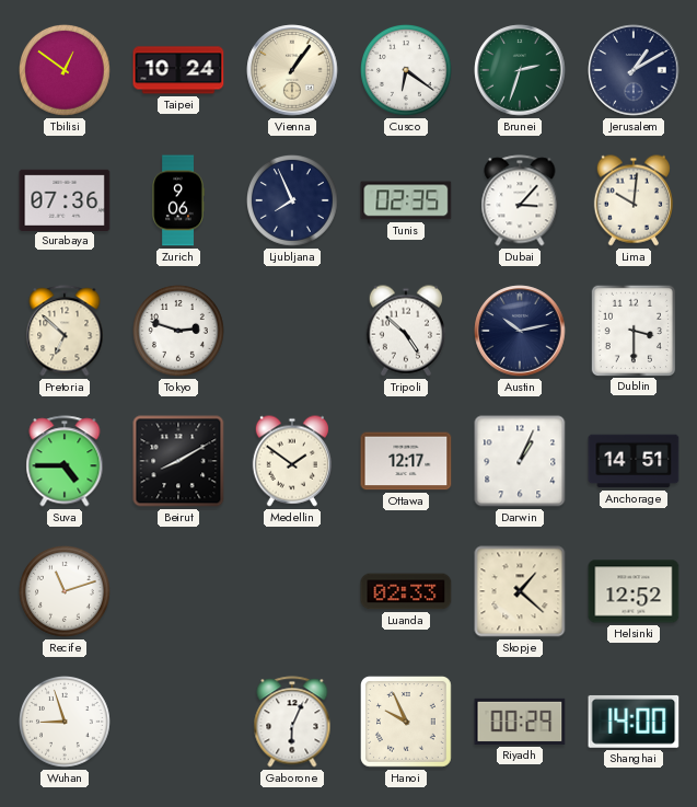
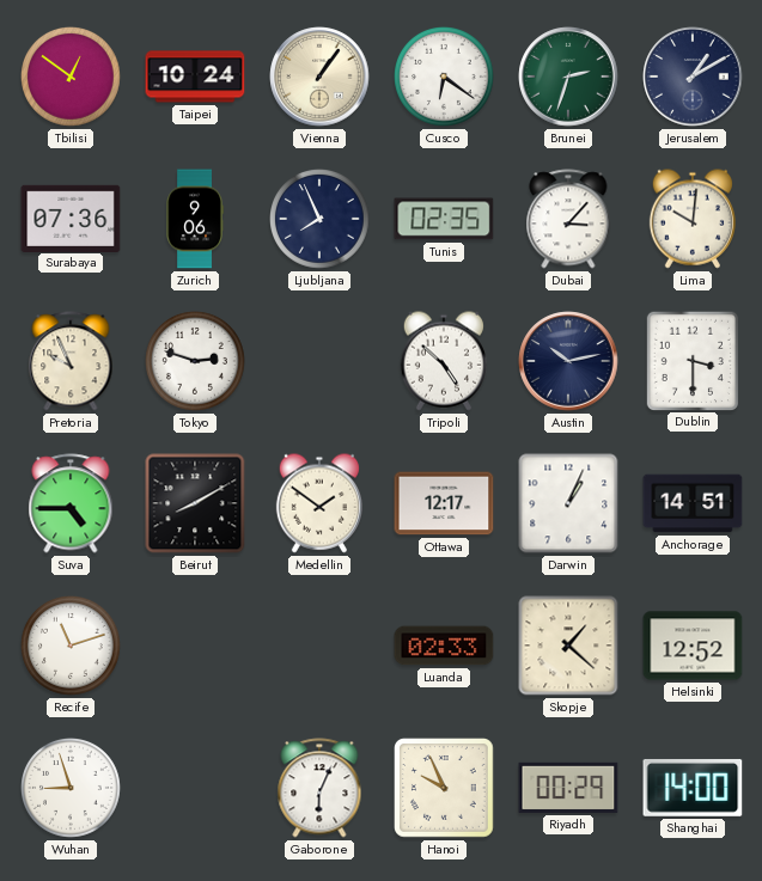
Pretoria: 6:52 -> 9:56
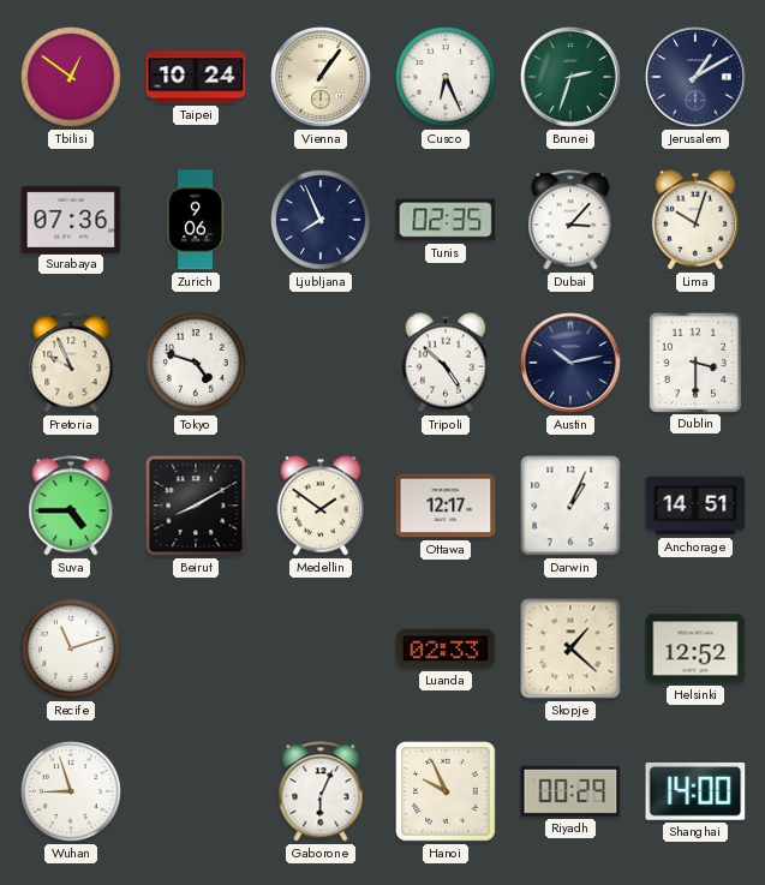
Cusco: 6:21 -> 6:26
Lima: 10:01 -> 10:03
Tokyo: 2:48 -> 4:48
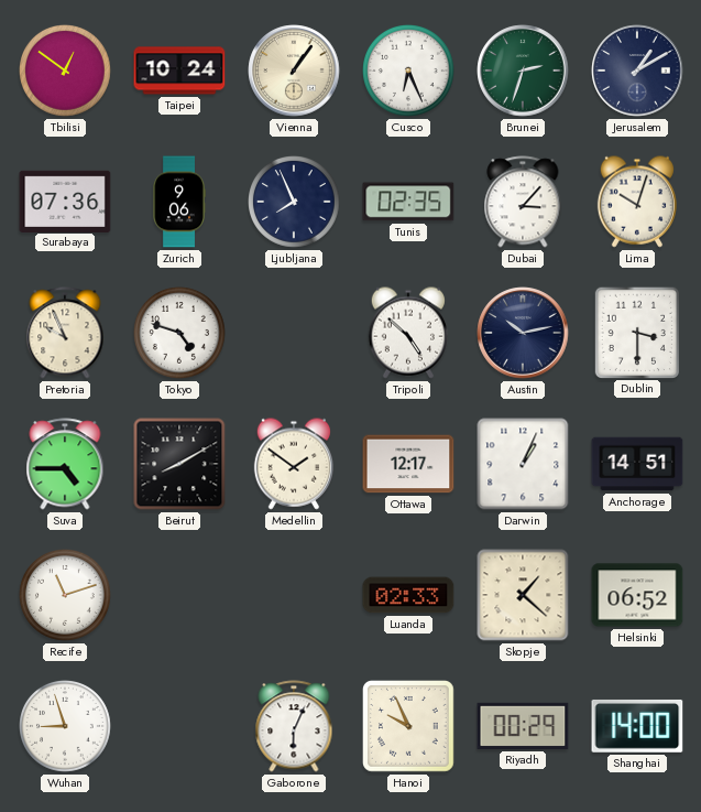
Helsinki: 12:52 -> 06:52
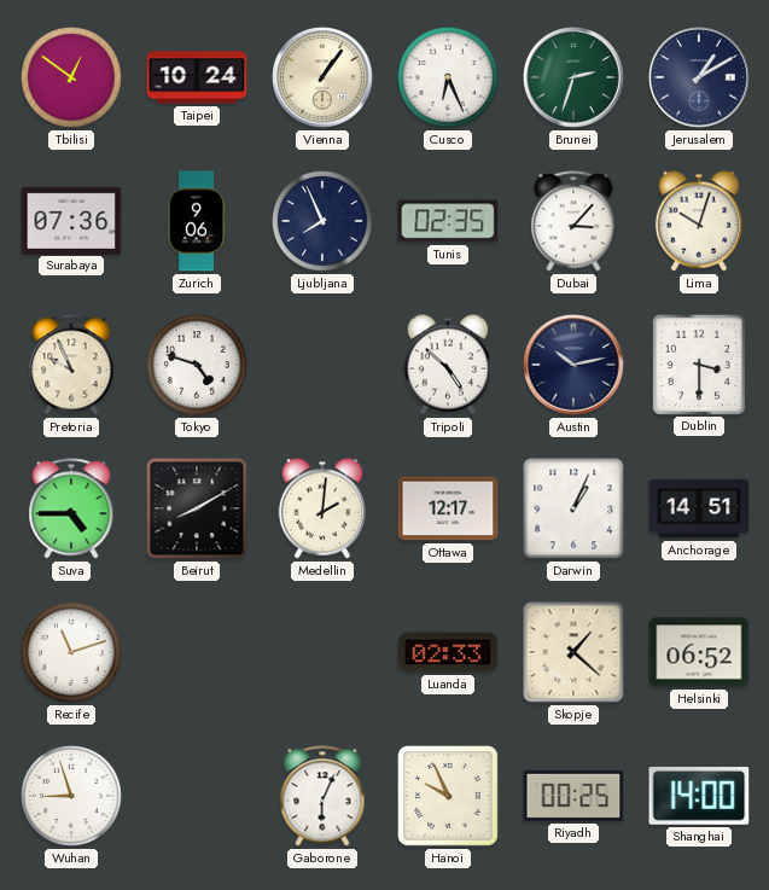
Medellin: 1:51 -> 2:01
Riyadh: 00:29 -> 00:25
